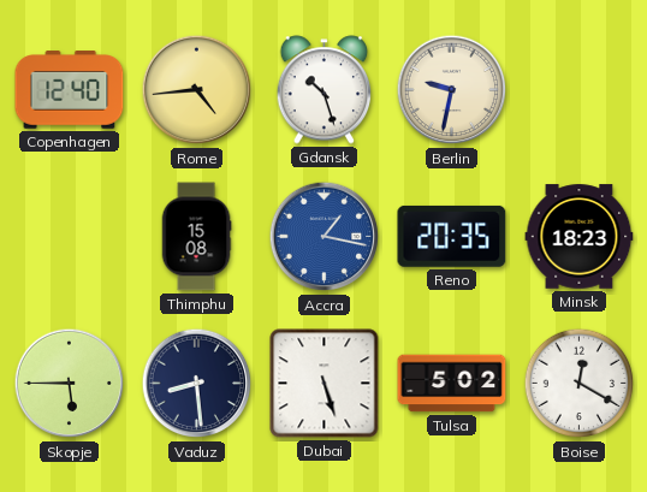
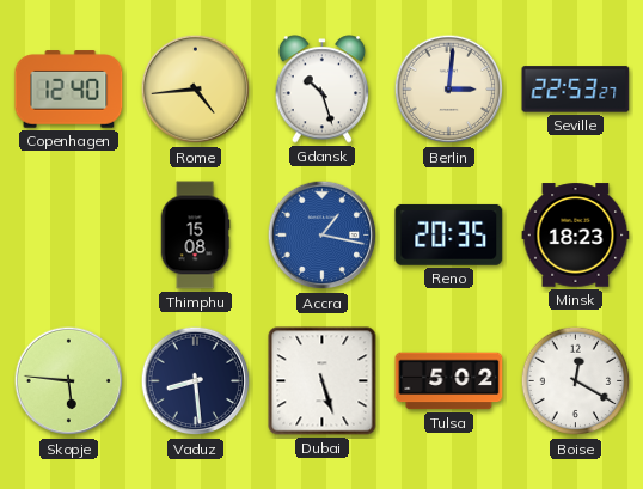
Berlin: 9:32 -> 3:01
Seville: none -> 22:53
Skopje: 5:45 -> 5:46
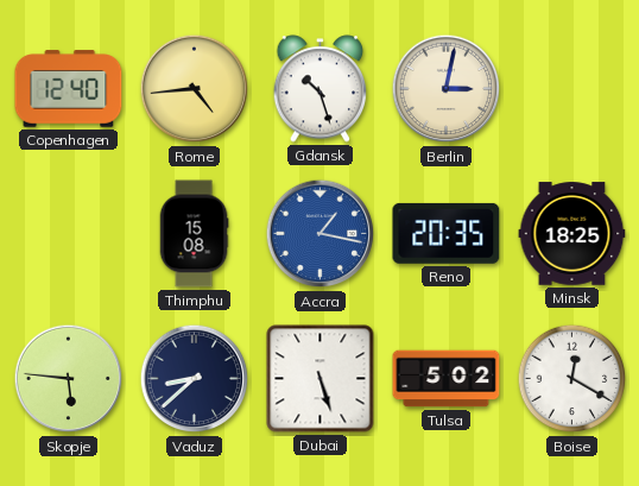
Berlin: 3:01 -> 3:02
Seville: 22:53 -> none
Minsk: 18:23 -> 18:25
Vaduz: 8:29 -> 8:38
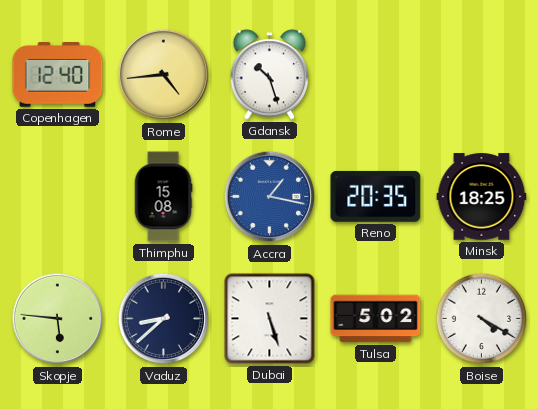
Berlin: 3:02 -> none
Boise: 12:20 -> 4:20
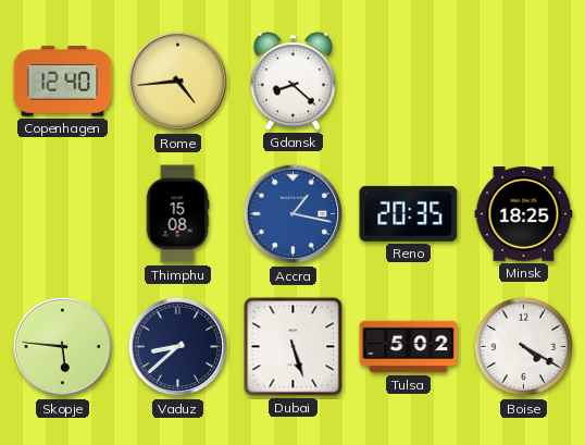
Gdansk: 10:27 -> 8:22
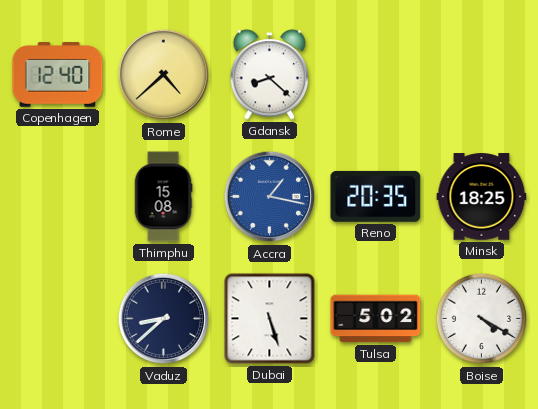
Rome: 4:44 -> 4:38
Skopje: 5:46 -> none
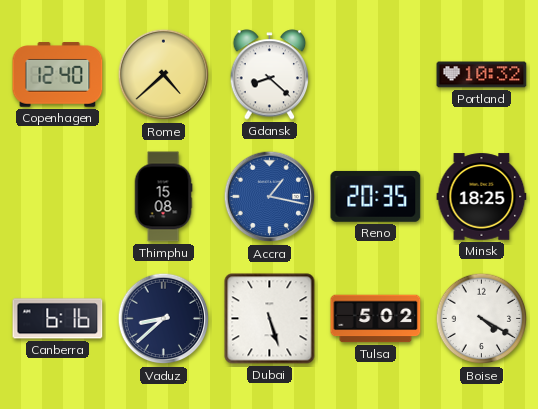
Portland: none -> 10:32
Canberra: none -> 6:16
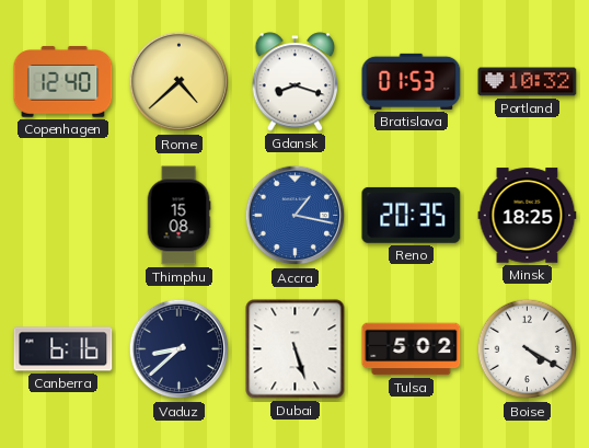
Gdansk: 8:22 -> 8:18
Bratislava: none -> 01:53
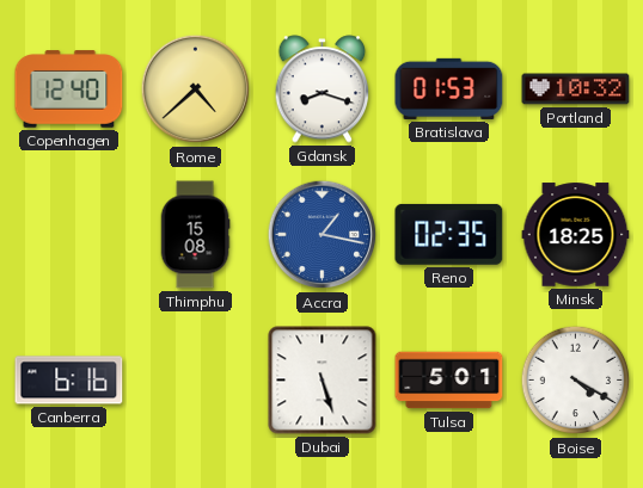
Reno: 20:35 -> 02:35
Vaduz: 8:38 -> none
Tulsa: 5:02 -> 5:01
